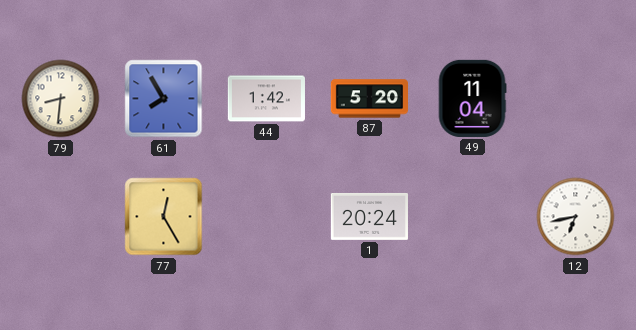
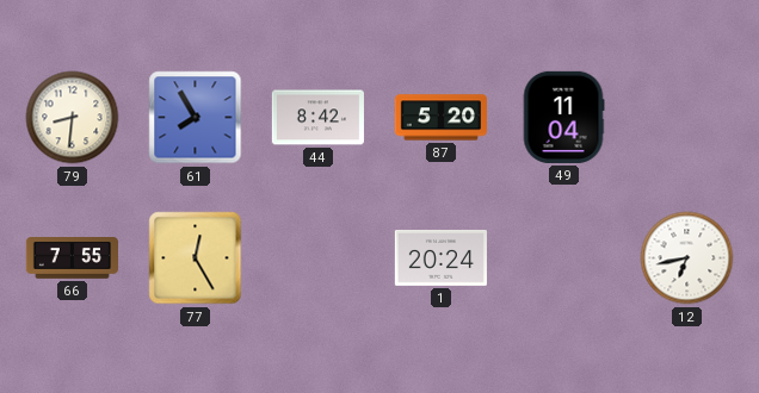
44: 1:42 -> 8:42
66: none -> 7:55
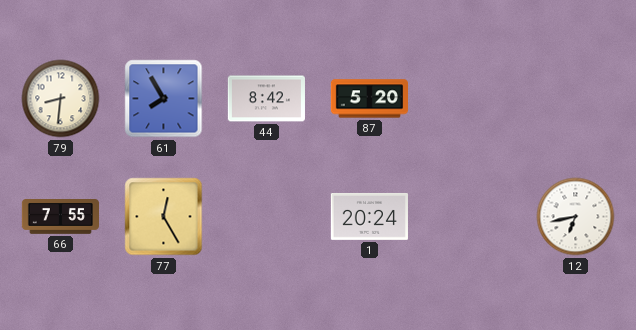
49: 11:04 -> none
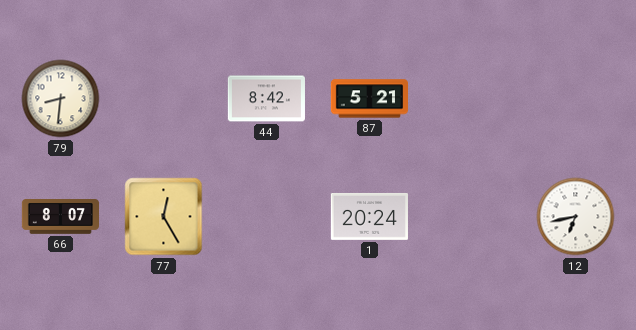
61: 7:55 -> none
87: 5:20 -> 5:21
66: 7:55 -> 8:07
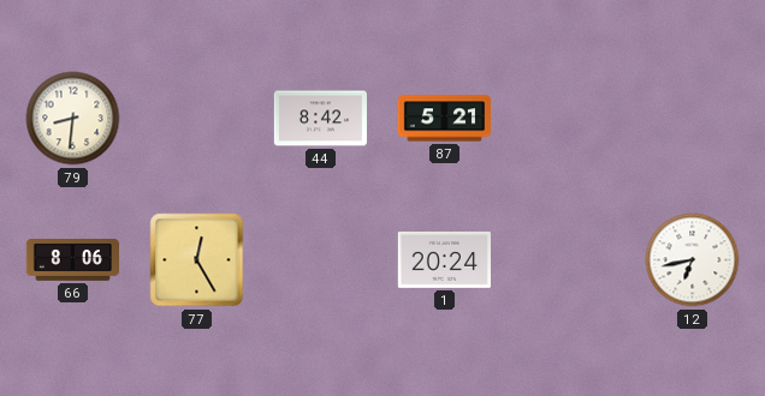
66: 8:07 -> 8:06
